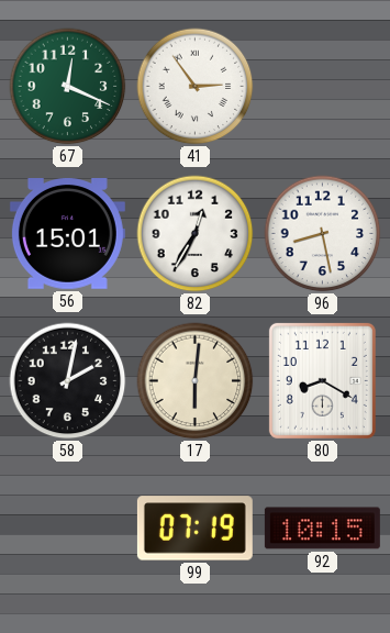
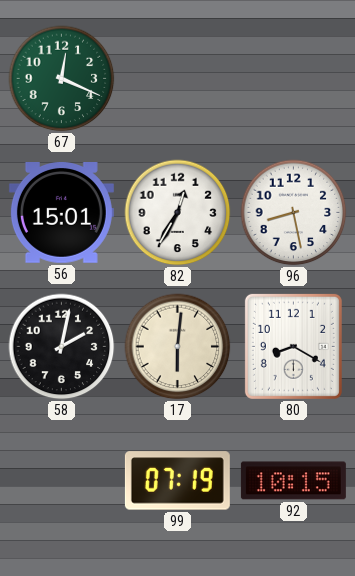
41: 2:54 -> none
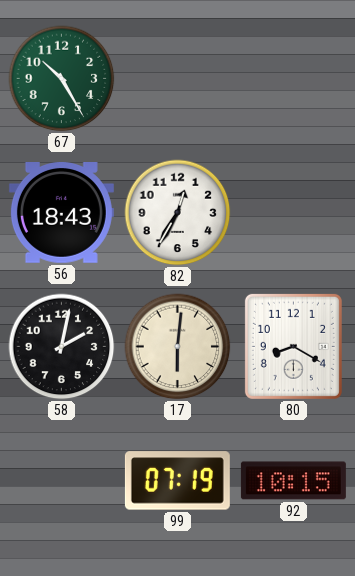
67: 12:19 -> 10:25
56: 15:01 -> 18:43
96: 8:28 -> none
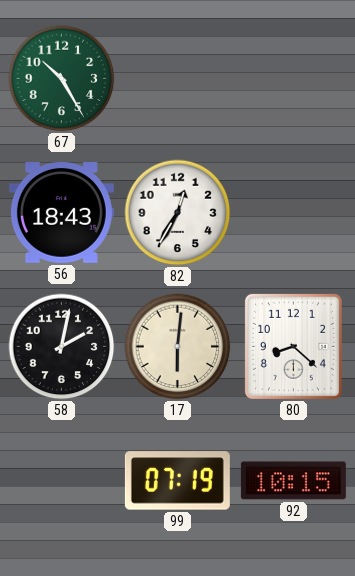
80: 8:20 -> 8:22
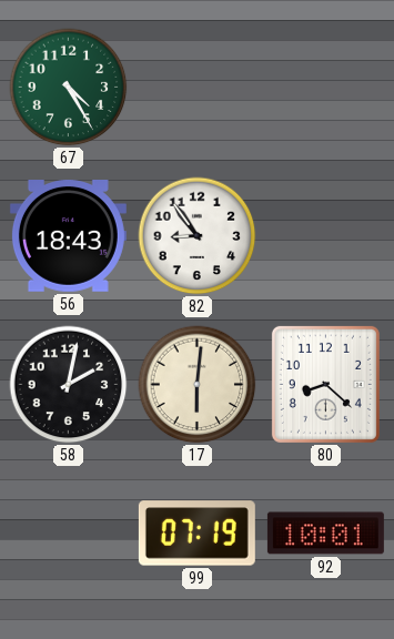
67: 10:25 -> 4:25
82: 12:35 -> 8:54
92: 10:15 -> 10:01
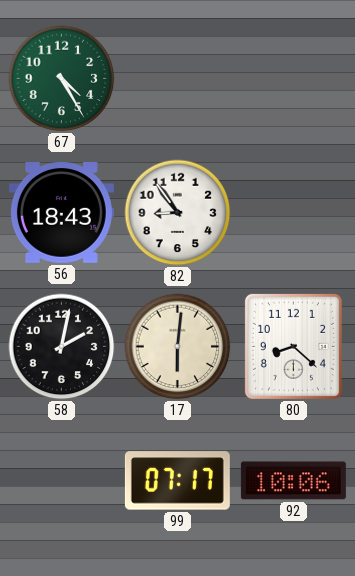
99: 07:19 -> 07:17
92: 10:01 -> 10:06
